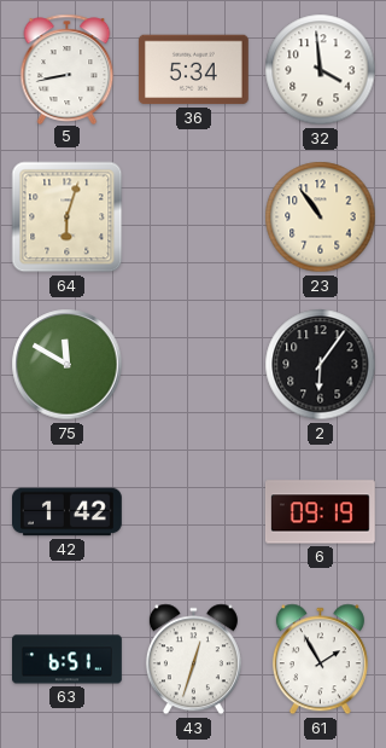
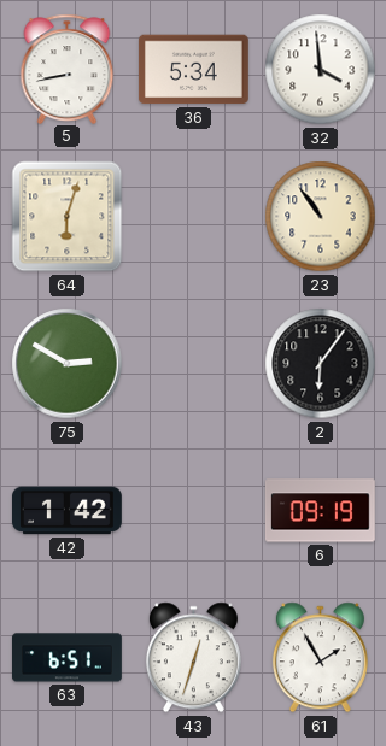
75: 11:50 -> 2:50
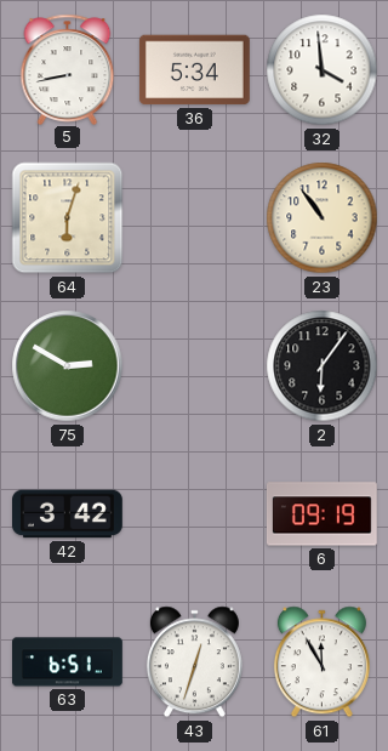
42: 1:42 -> 3:42
61: 1:55 -> 11:55
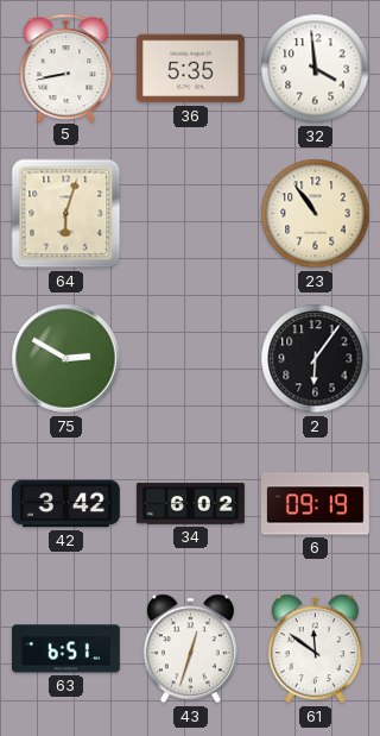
36: 5:34 -> 5:35
34: none -> 6:02
61: 11:55 -> 11:51
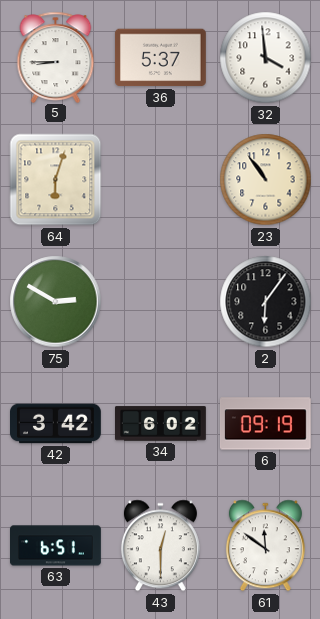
5: 8:43 -> 8:45
36: 5:35 -> 5:37
43: 12:33 -> 12:30
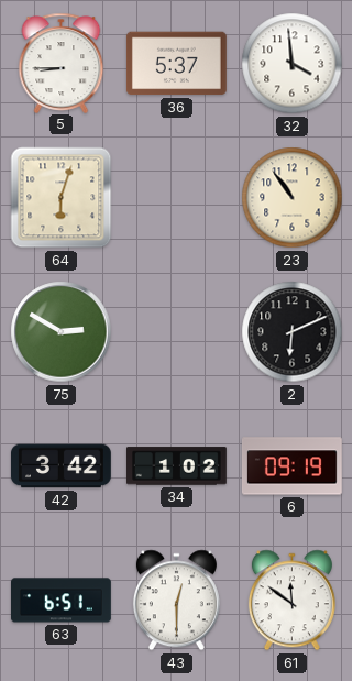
2: 6:06 -> 6:11
34: 6:02 -> 1:02
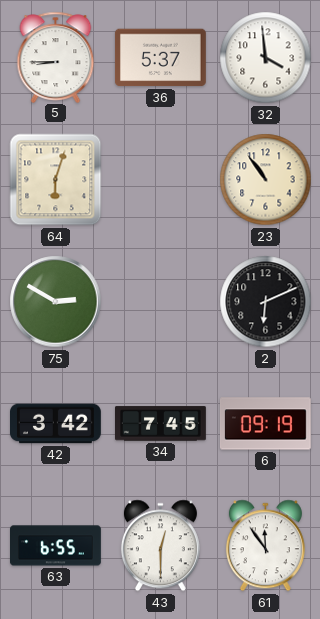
34: 1:02 -> 7:45
63: 6:51 -> 6:55
61: 11:51 -> 11:54
